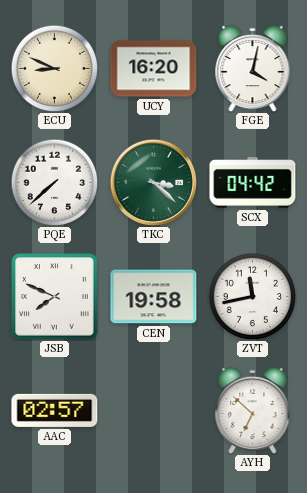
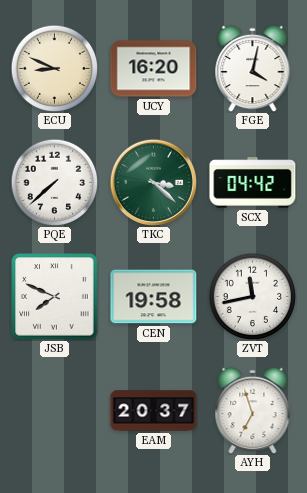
AAC: 02:57 -> none
EAM: none -> 20:37
AYH: 6:52 -> 6:57
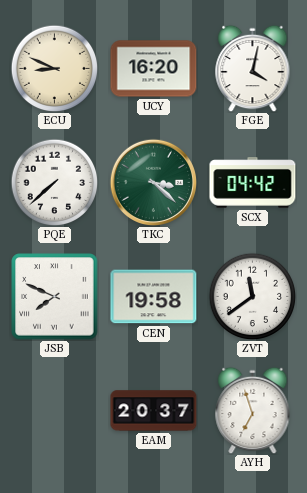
ZVT: 11:43 -> 11:39
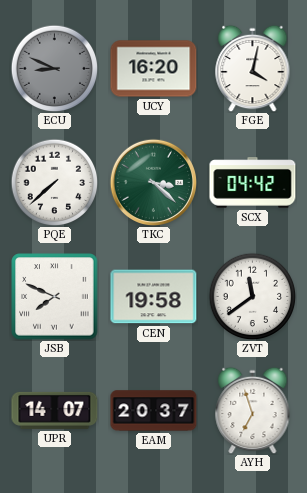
ECU dial: cream -> grey
UPR: none -> 14:07
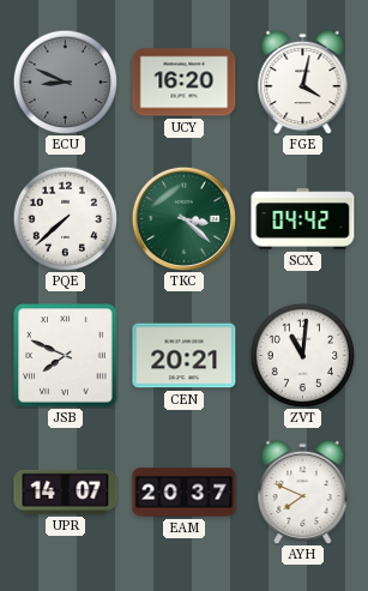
CEN: 19:58 -> 20:21
ZVT: 11:39 -> 11:01
AYH: 6:57 -> 7:49
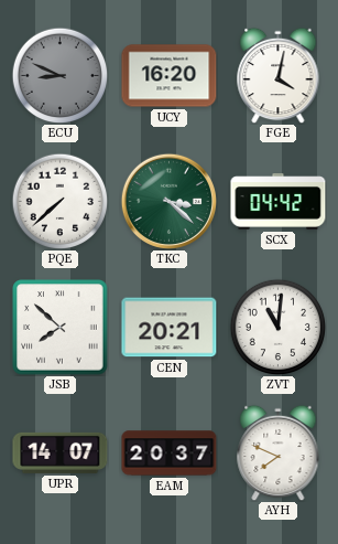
JSB: 7:49 -> 7:52
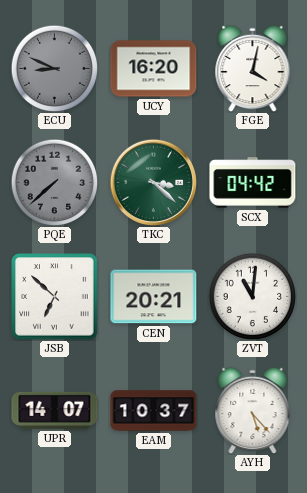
PQE dial: white -> grey
JSB: 7:52 -> 6:52
EAM: 20:37 -> 10:37
AYH: 7:49 -> 5:23
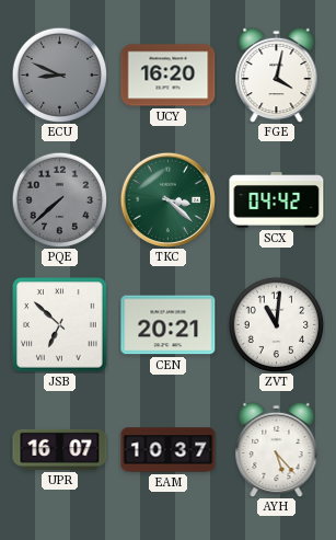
UPR: 14:07 -> 16:07
